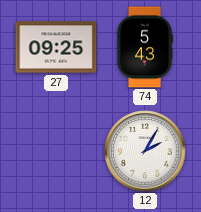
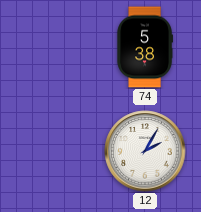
27: 09:25 -> none
74: 5:43 -> 5:38
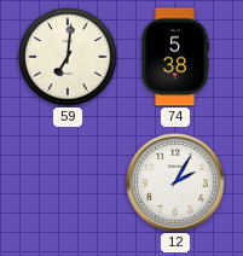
59: none -> 7:01
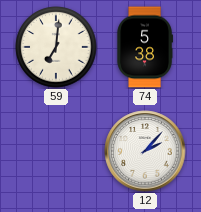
12: 2:05 -> 2:07
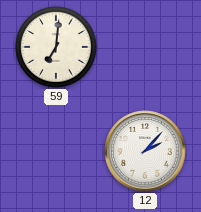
74: 5:38 -> none
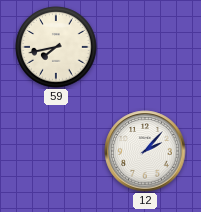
59: 7:01 -> 7:43
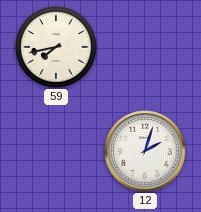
12: 2:07 -> 2:03
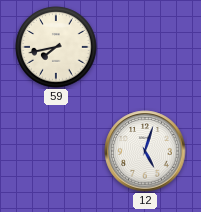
12: 2:03 -> 5:03
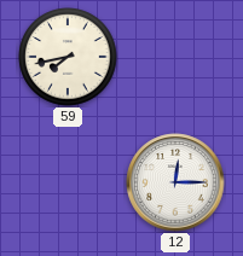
12: 5:03 -> 12:15
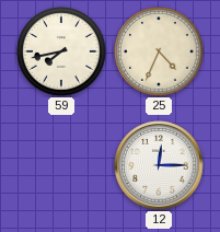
25: none -> 4:34
